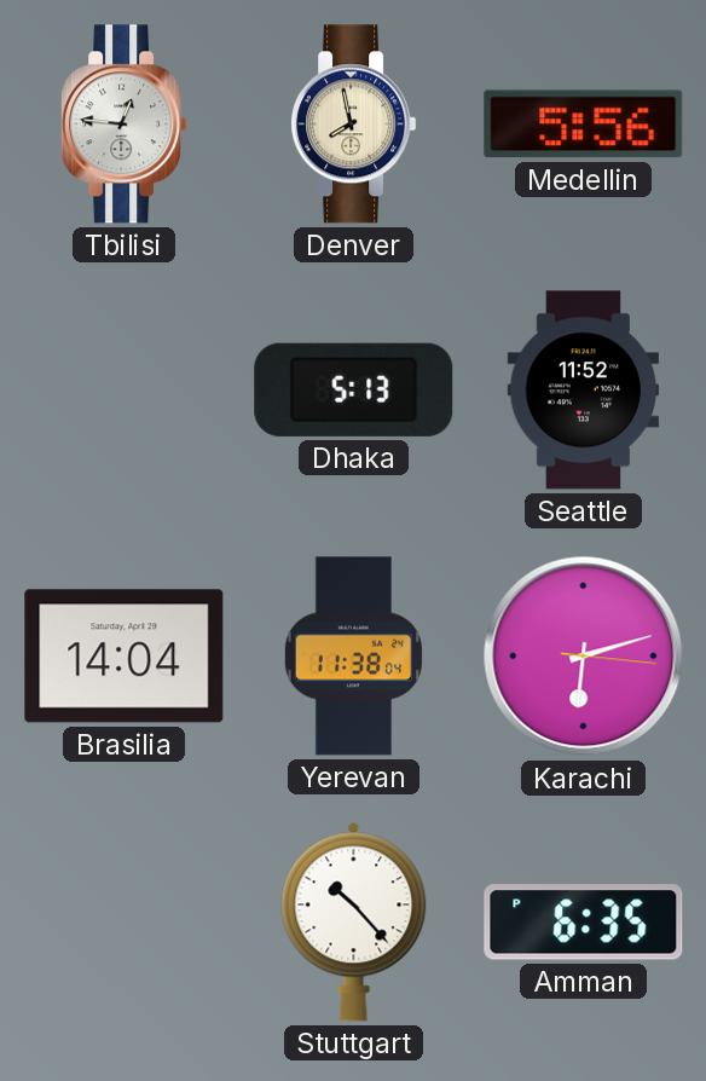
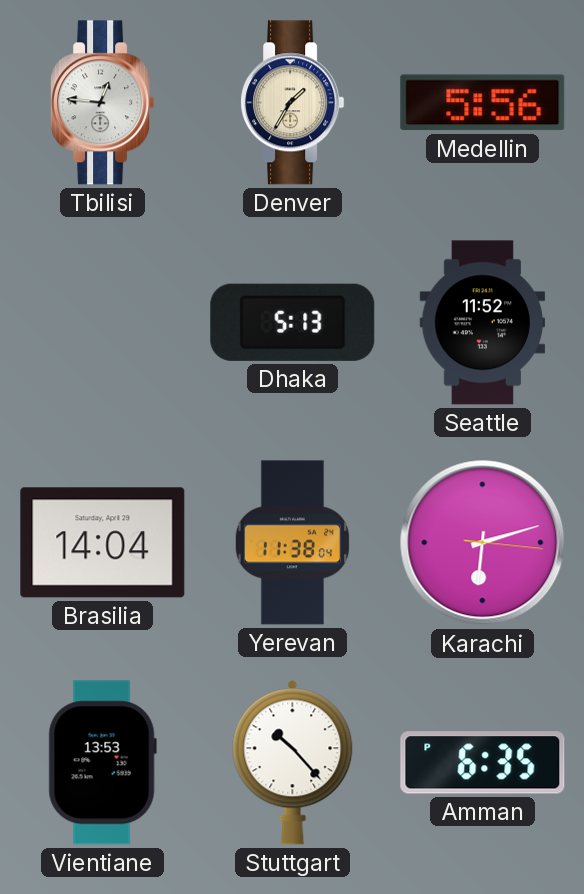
Denver: 7:58 -> 1:35
Vientiane: none -> 13:53
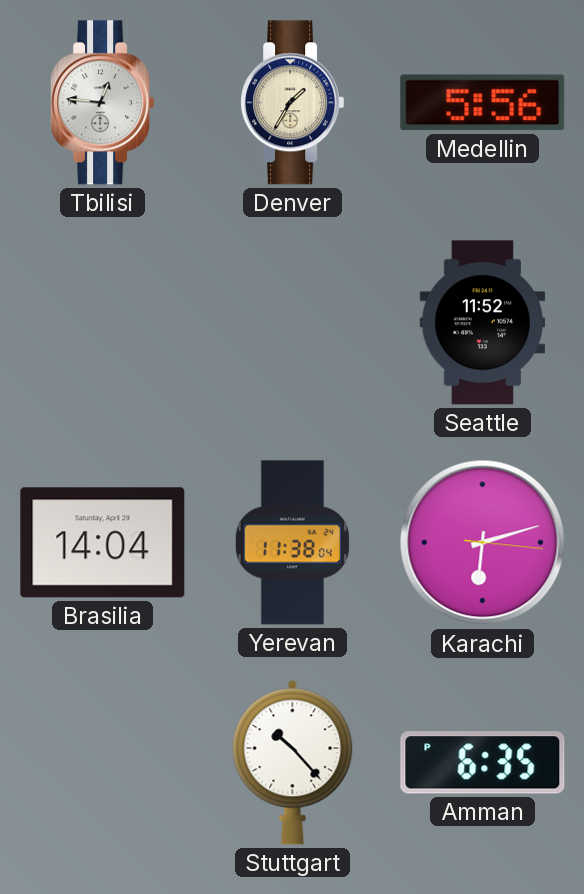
Dhaka: 5:13 -> none
Vientiane: 13:53 -> none
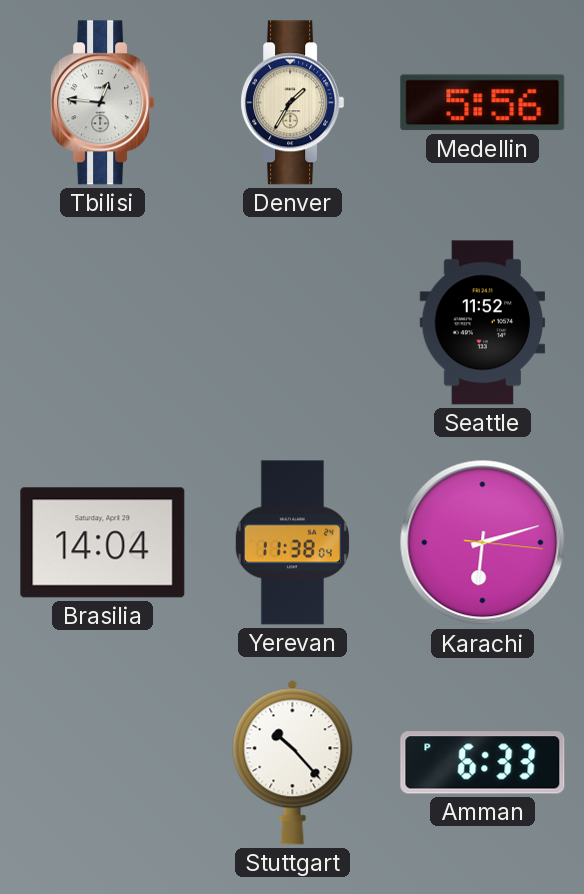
Amman: 6:35 -> 6:33
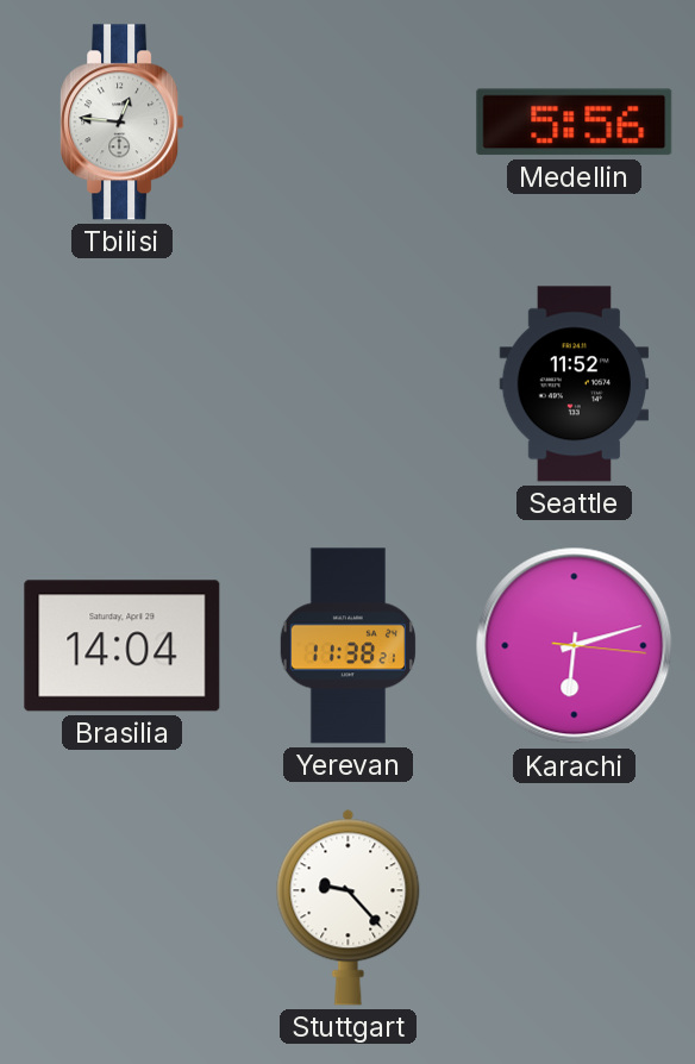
Denver: 1:35 -> none
Yerevan: 11:38:04 -> 11:38:21
Stuttgart: 10:23 -> 9:23
Amman: 6:33 -> none
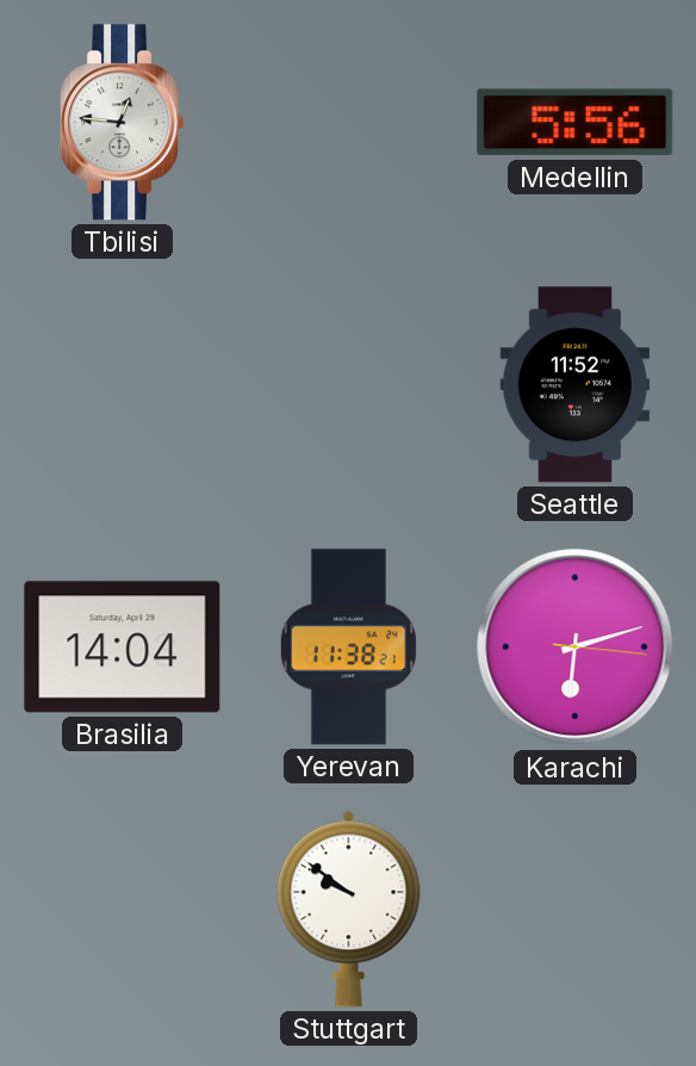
Stuttgart: 9:23 -> 9:51
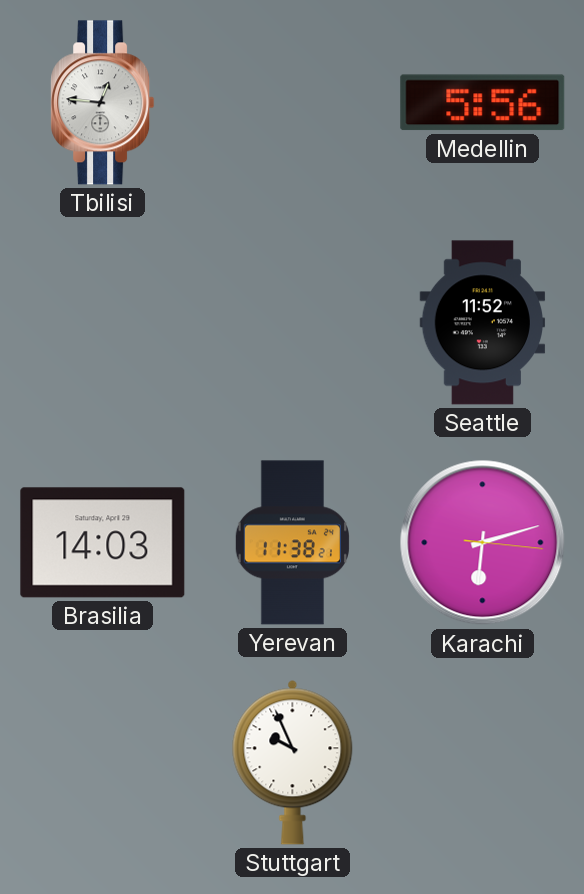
Brasilia: 14:04 -> 14:03
Stuttgart: 9:51 -> 9:56
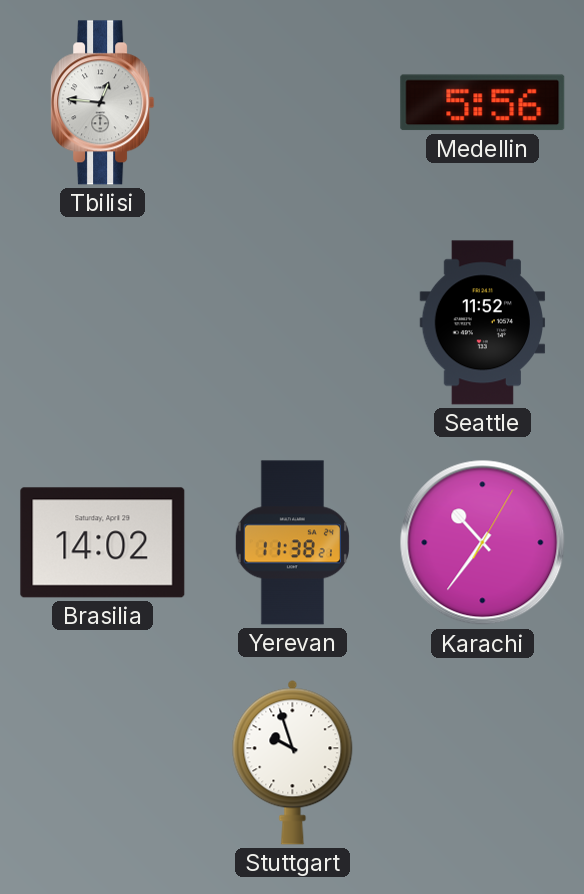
Brasilia: 14:03 -> 14:02
Karachi: 6:12 -> 10:36
Stuttgart: 9:56 -> 9:57
